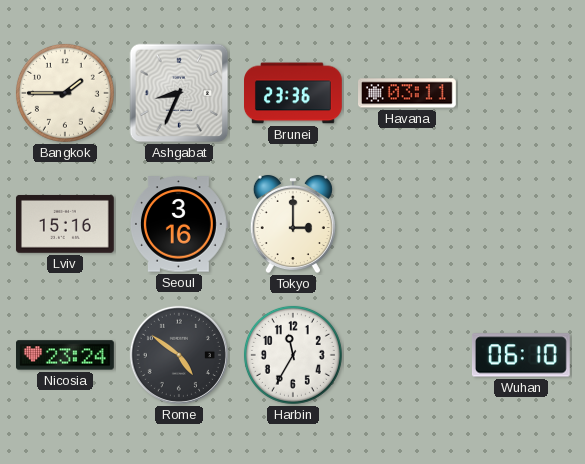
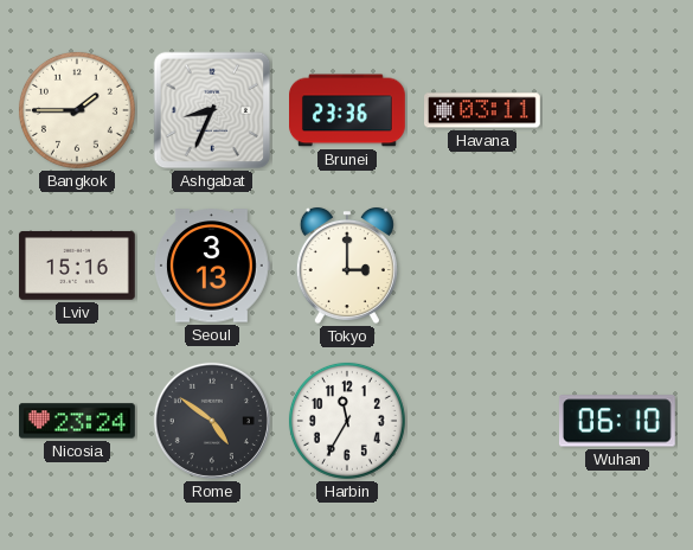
Seoul: 3:16 -> 3:13
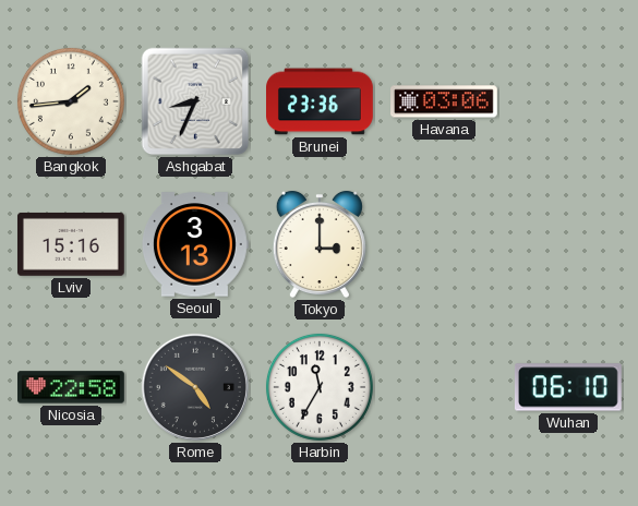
Bangkok: 1:45 -> 1:44
Havana: 03:11 -> 03:06
Nicosia: 23:24 -> 22:58
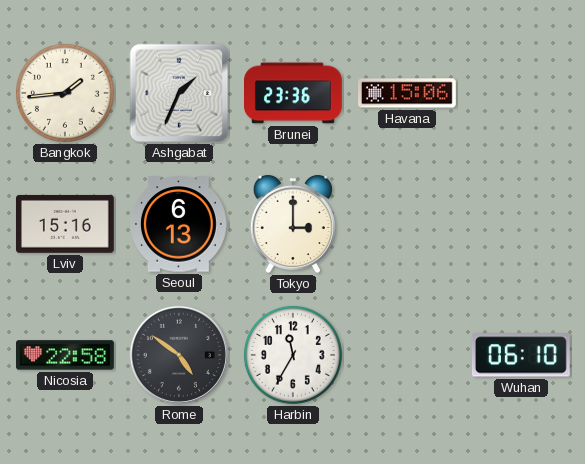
Ashgabat: 8:34 -> 1:34
Havana: 03:06 -> 15:06
Seoul: 3:13 -> 6:13
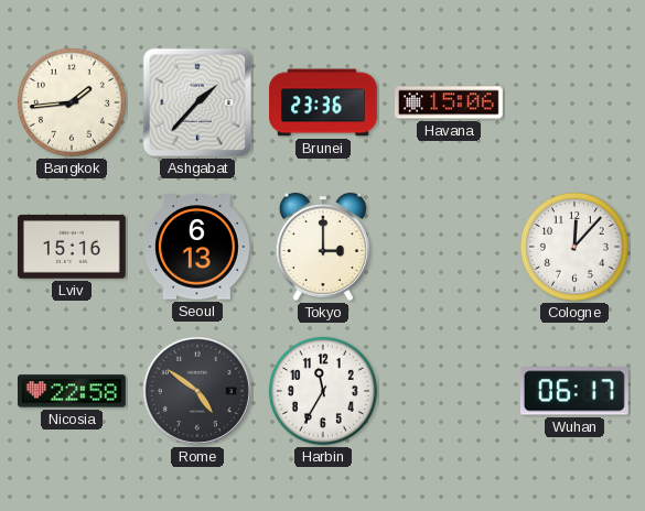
Ashgabat: 1:34 -> 1:37
Cologne: none -> 12:07
Wuhan: 06:10 -> 06:17
